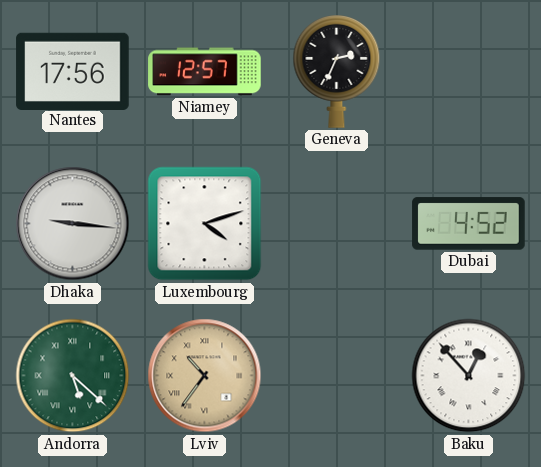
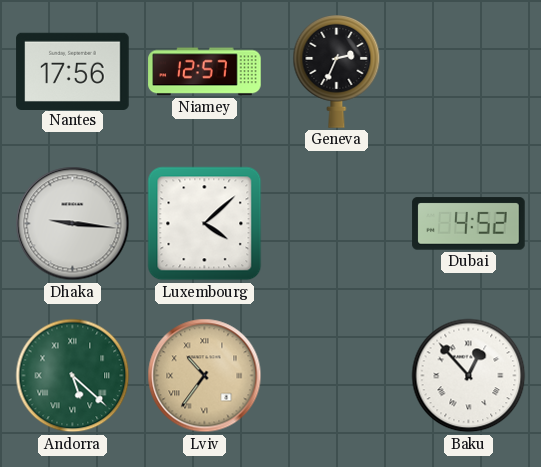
Luxembourg: 4:12 -> 4:08
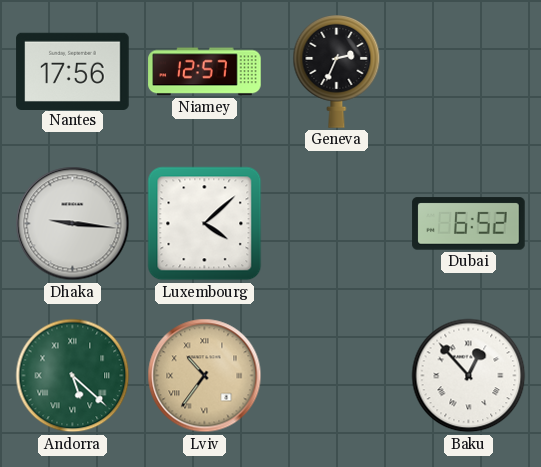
Dubai: 4:52 -> 6:52
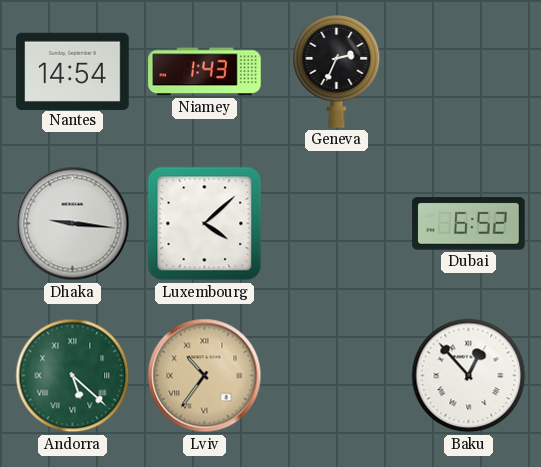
Nantes: 17:56 -> 14:54
Niamey: 12:57 -> 1:43
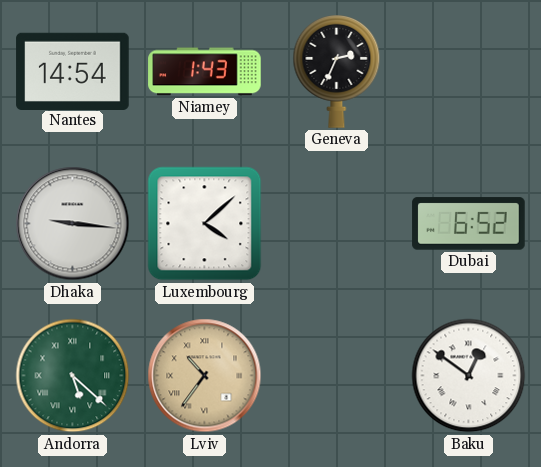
Baku: 12:53 -> 12:51
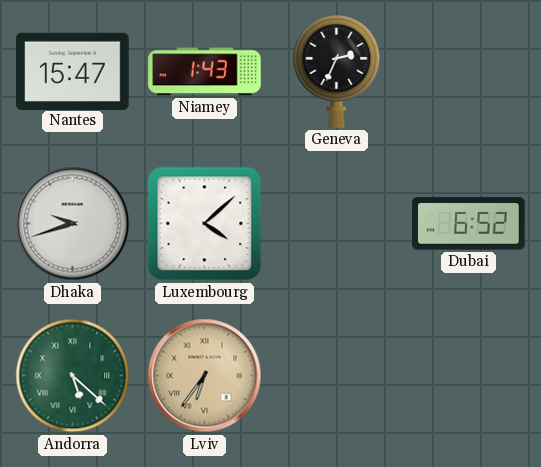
Nantes: 14:54 -> 15:47
Dhaka: 9:16 -> 9:42
Lviv: 10:36 -> 6:36
Baku: 12:51 -> none
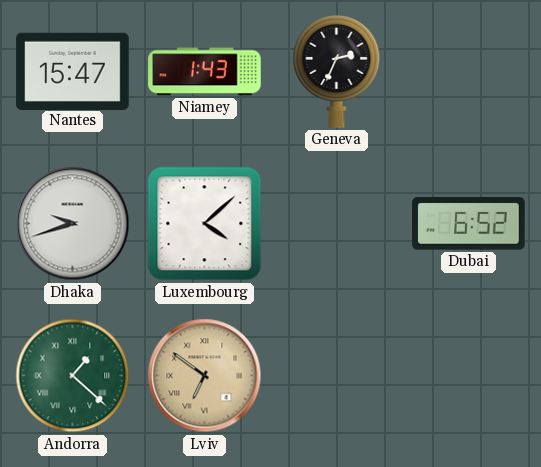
Andorra: 5:22 -> 1:22
Lviv: 6:36 -> 6:51
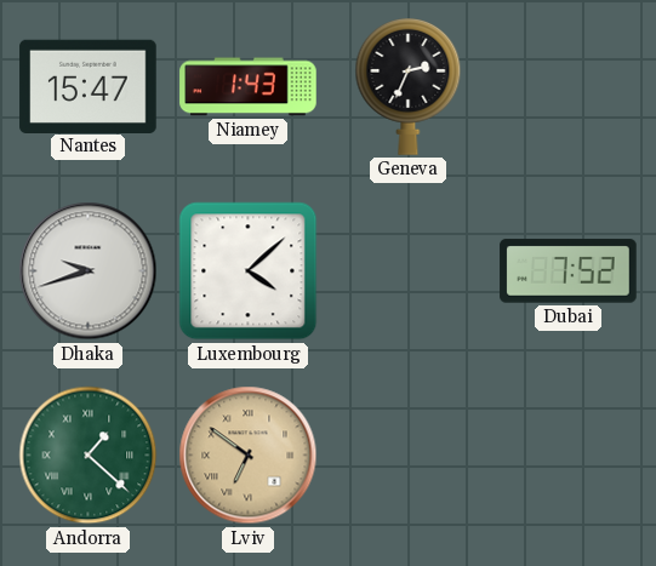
Dubai: 6:52 -> 7:52
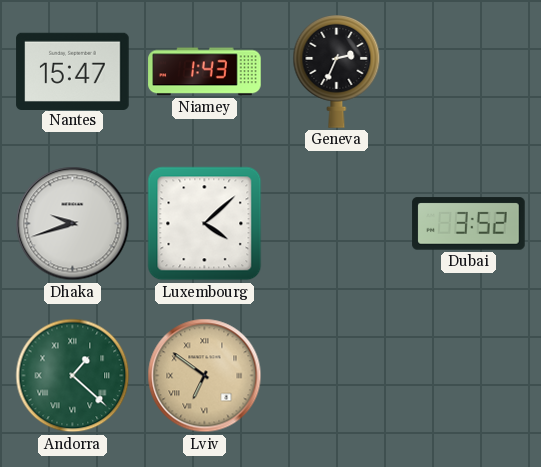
Dubai: 7:52 -> 3:52
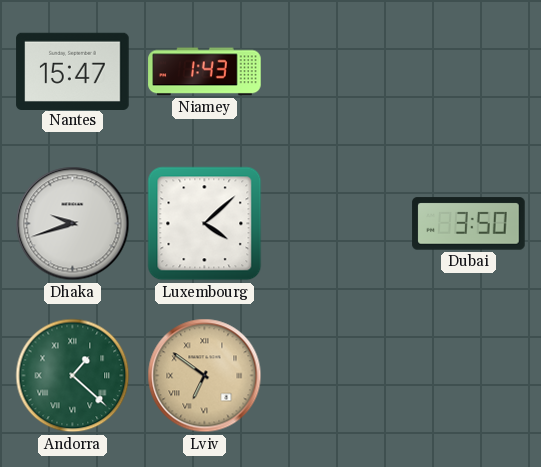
Geneva: 2:34 -> none
Dubai: 3:52 -> 3:50
